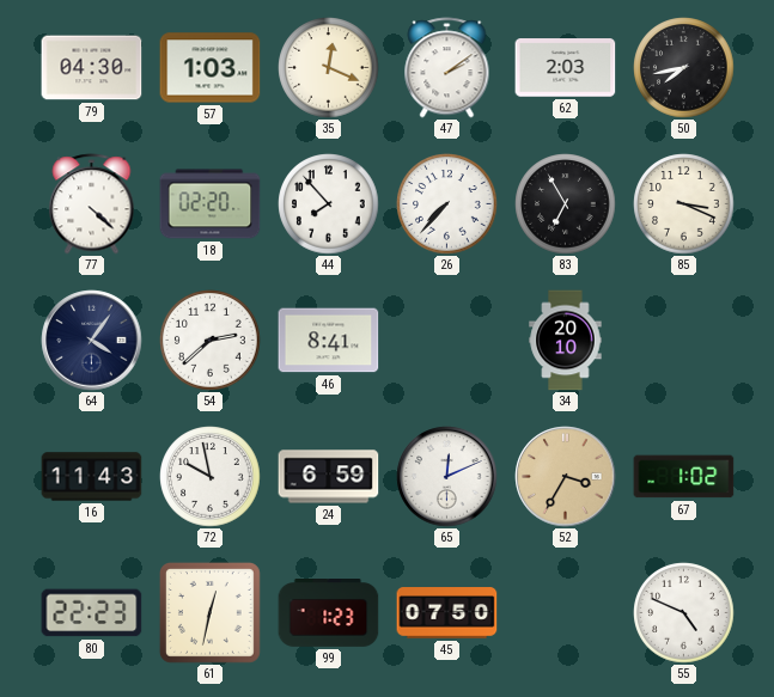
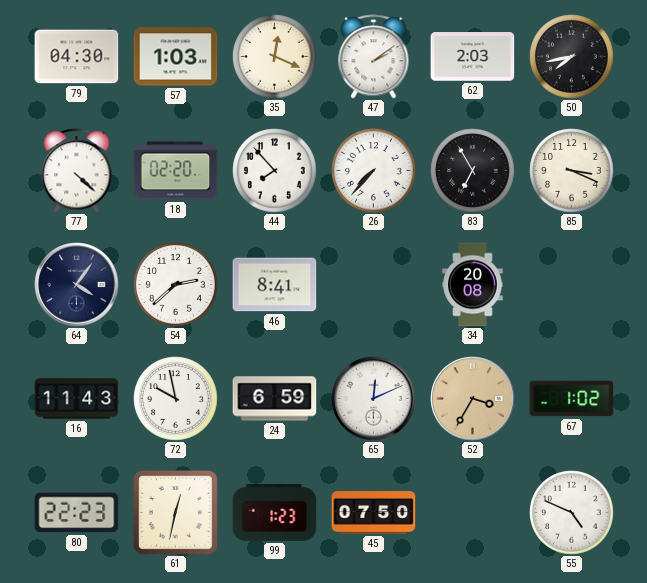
34: 20:10 -> 20:08
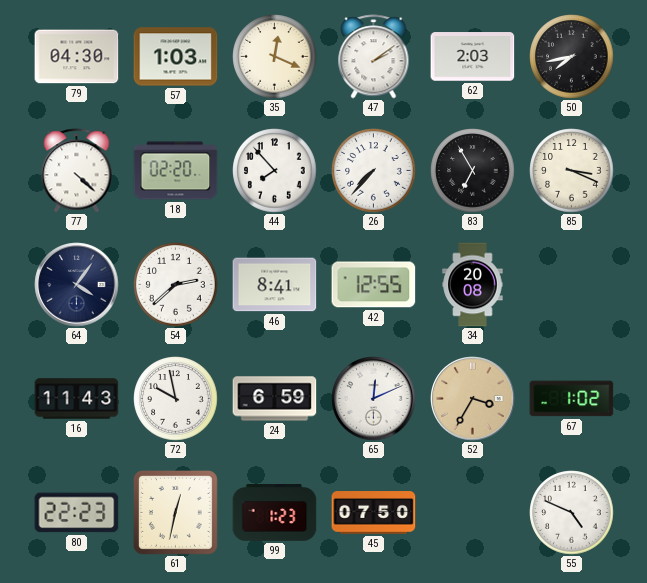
42: none -> 12:55
